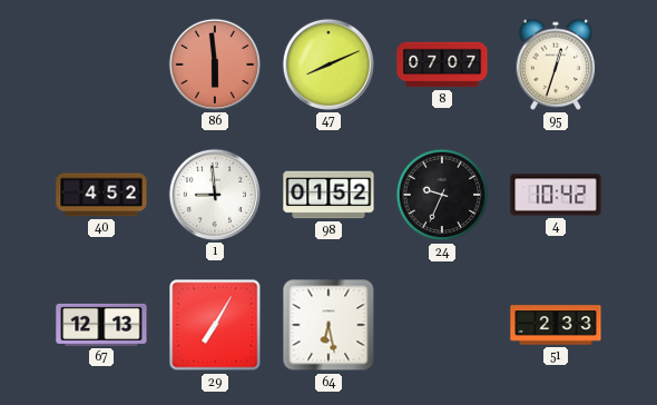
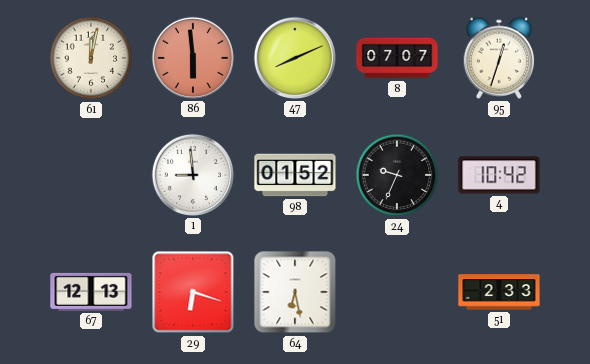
61: none -> 12:02
40: 4:52 -> none
29: 7:05 -> 6:18
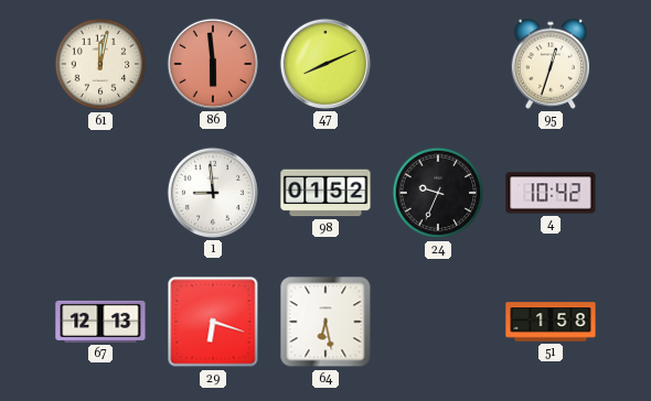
8: 07:07 -> none
51: 2:33 -> 1:58
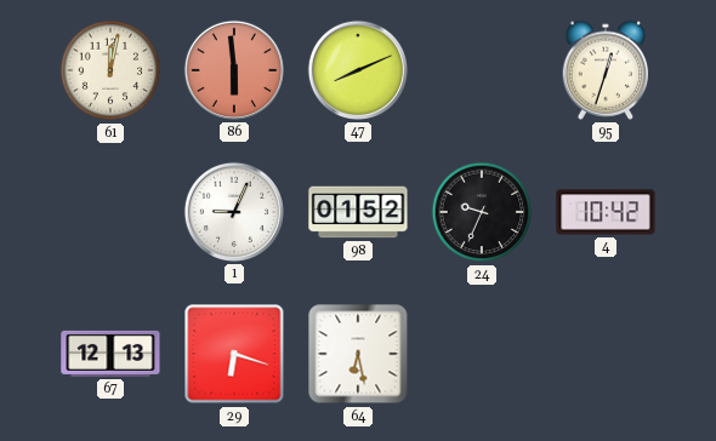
1: 8:59 -> 9:04
51: 1:58 -> none
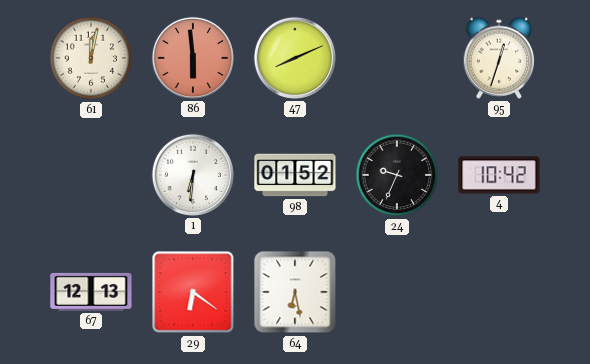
1: 9:04 -> 6:31
29: 6:18 -> 6:21
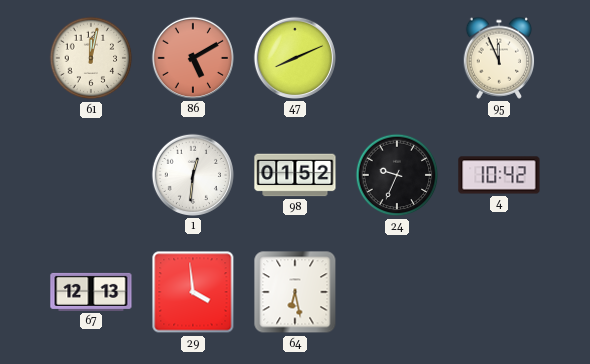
86: 5:59 -> 5:10
95: 12:33 -> 11:56
1: 6:31 -> 12:31
29: 6:21 -> 3:59
